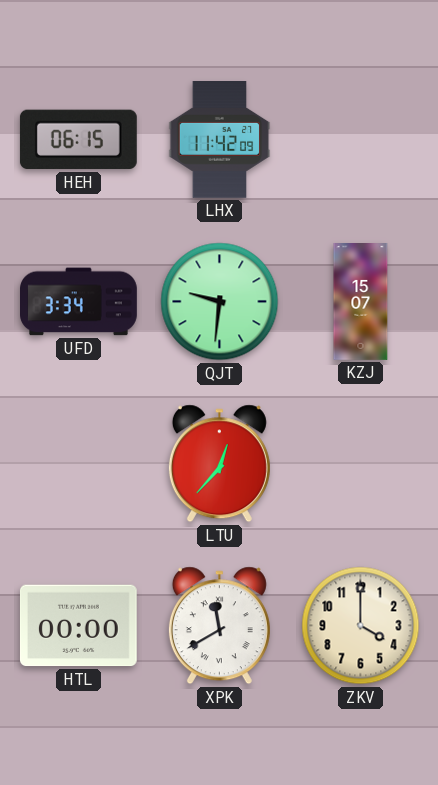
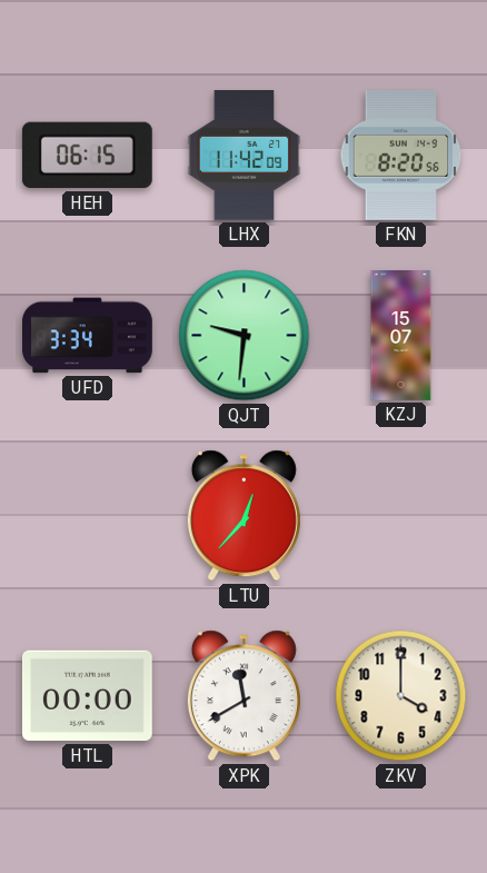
FKN: none -> 8:20
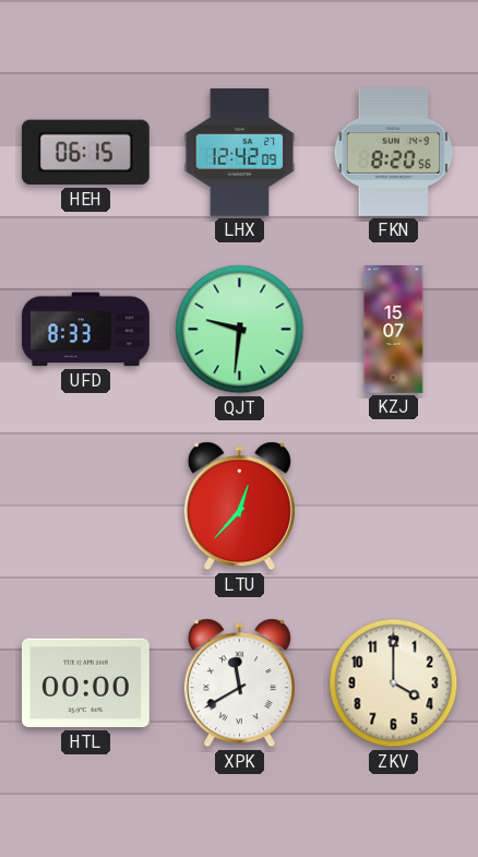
LHX: 11:42 -> 12:42
UFD: 3:34 -> 8:33
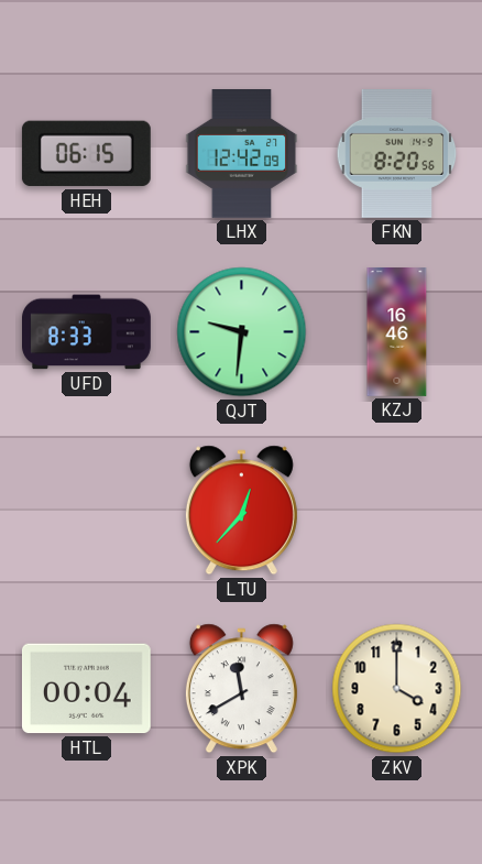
KZJ: 15:07 -> 16:46
HTL: 00:00 -> 00:04
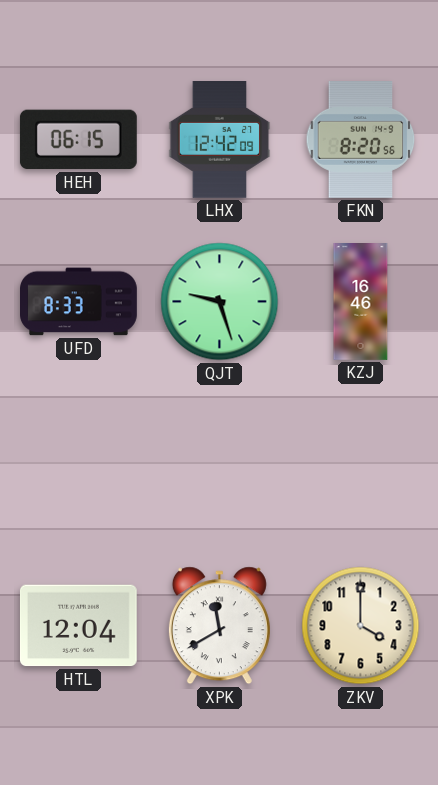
QJT: 9:31 -> 9:27
LTU: 12:37 -> none
HTL: 00:04 -> 12:04
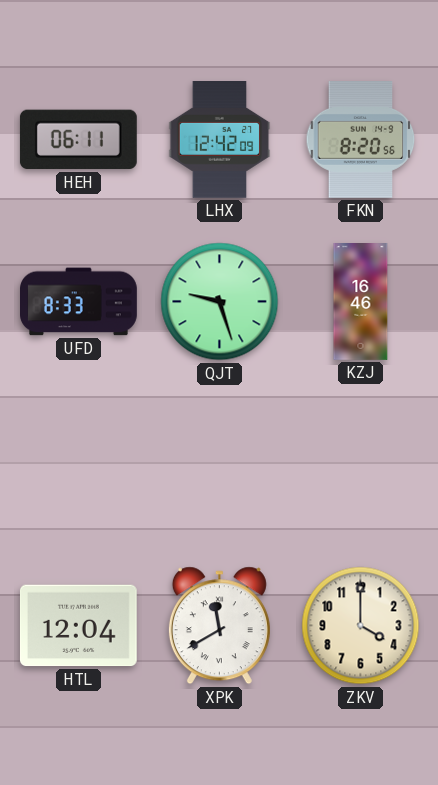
HEH: 06:15 -> 06:11
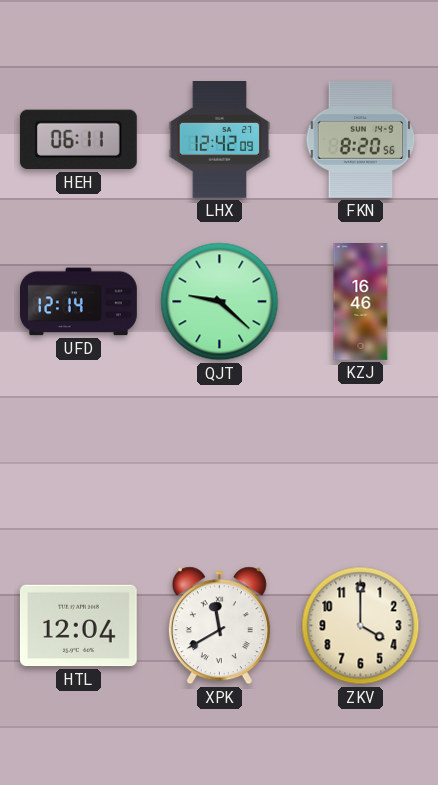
UFD: 8:33 -> 12:14
QJT: 9:27 -> 9:22
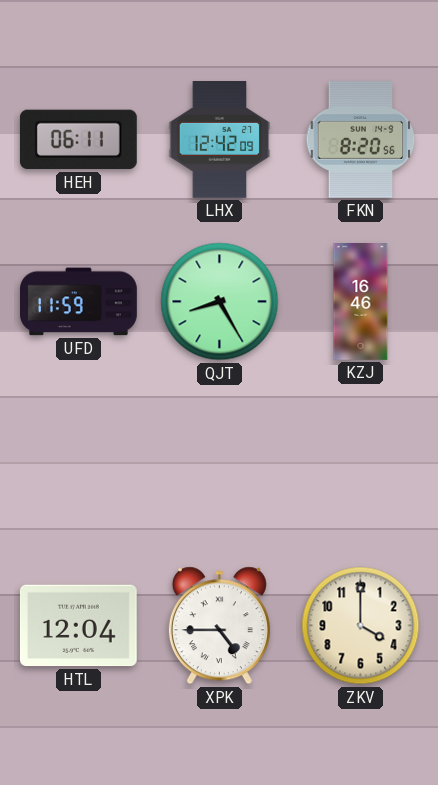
UFD: 12:14 -> 11:59
QJT: 9:22 -> 8:25
XPK: 11:40 -> 4:45
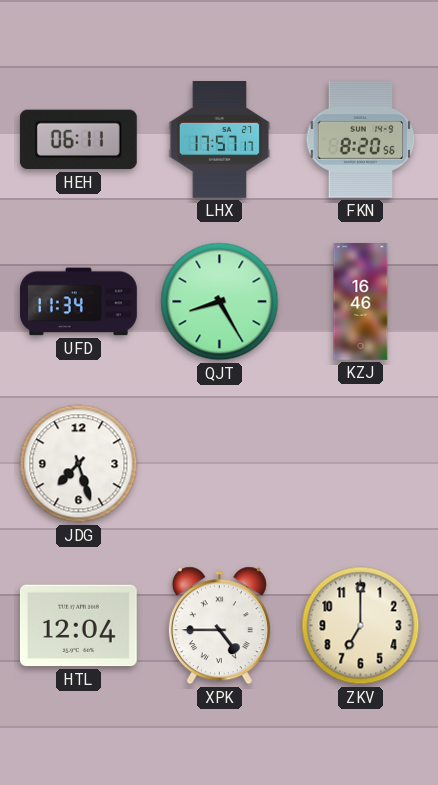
LHX: 12:42 -> 17:57
UFD: 11:59 -> 11:34
JDG: none -> 7:27
ZKV: 4:00 -> 7:00
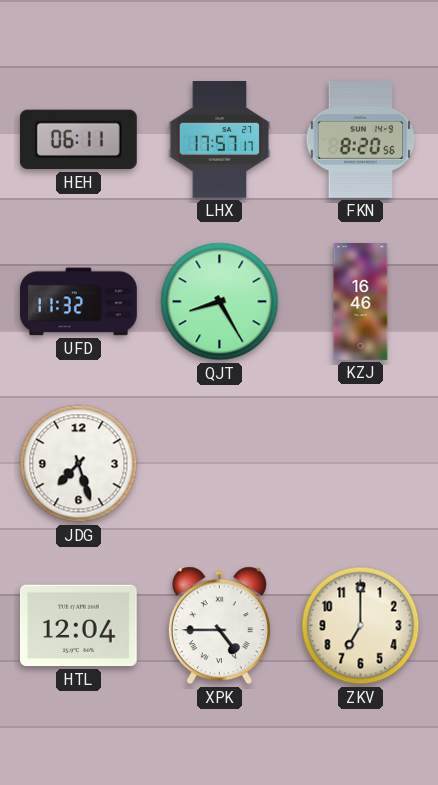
UFD: 11:34 -> 11:32
